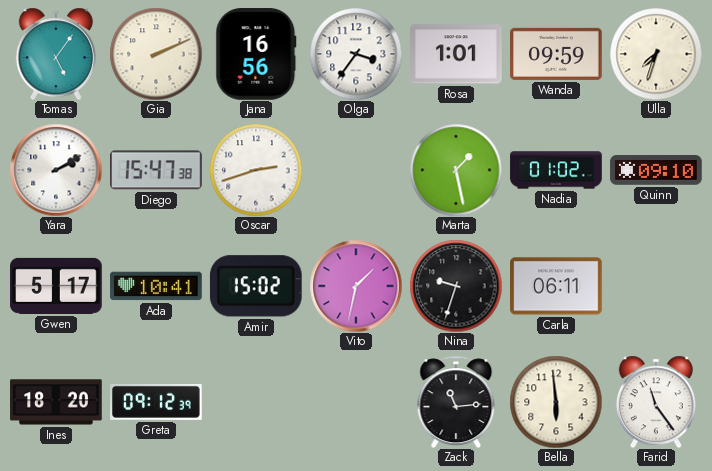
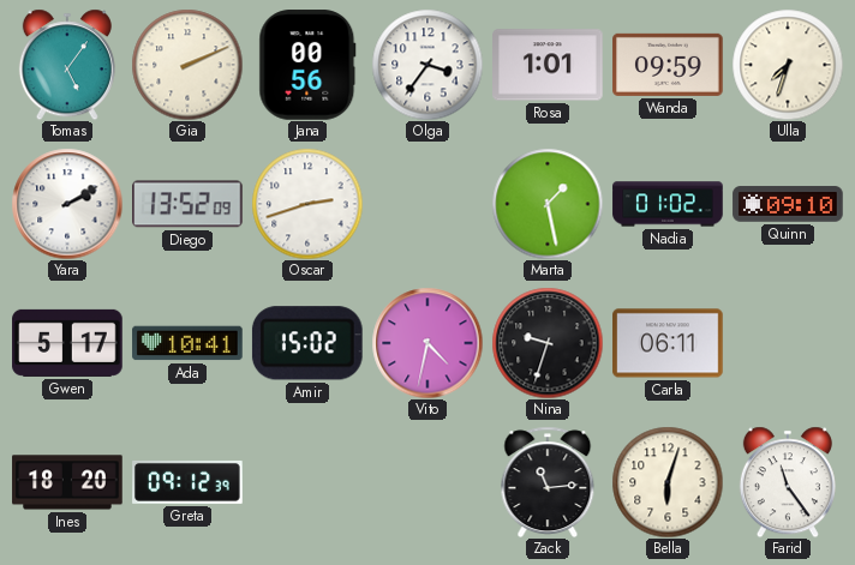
Jana: 16:56 -> 00:56
Diego: 15:47 -> 13:52
Vito: 1:32 -> 4:32
Bella: 5:59 -> 6:03
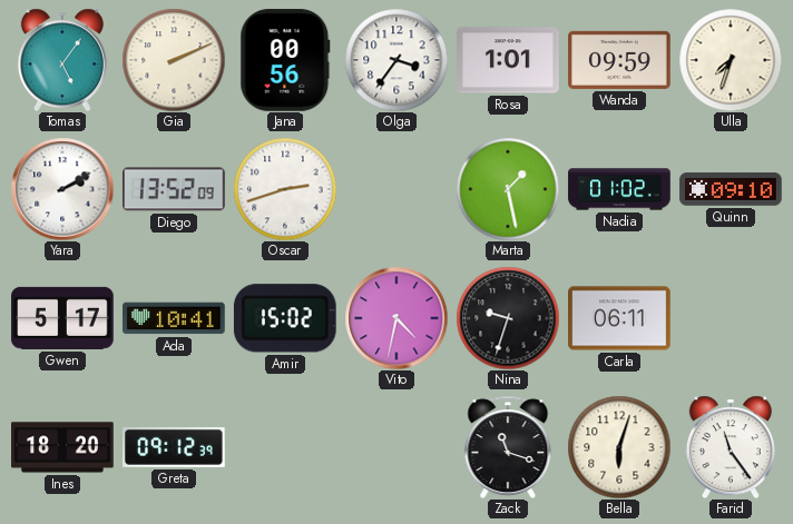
Zack: 11:14 -> 11:18
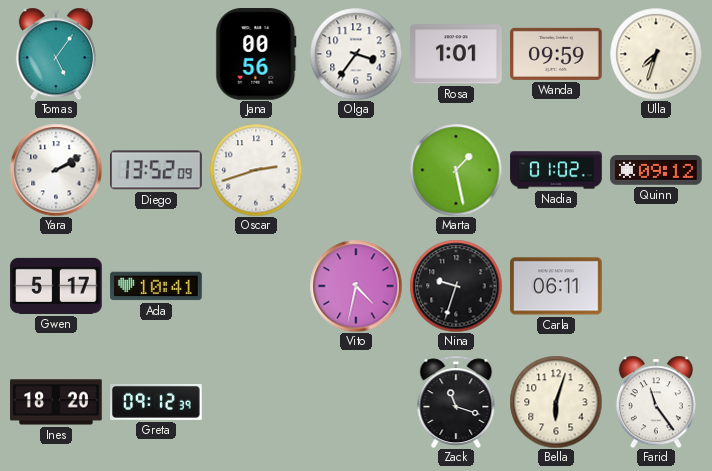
Gia: 2:11 -> none
Quinn: 09:10 -> 09:12
Amir: 15:02 -> none
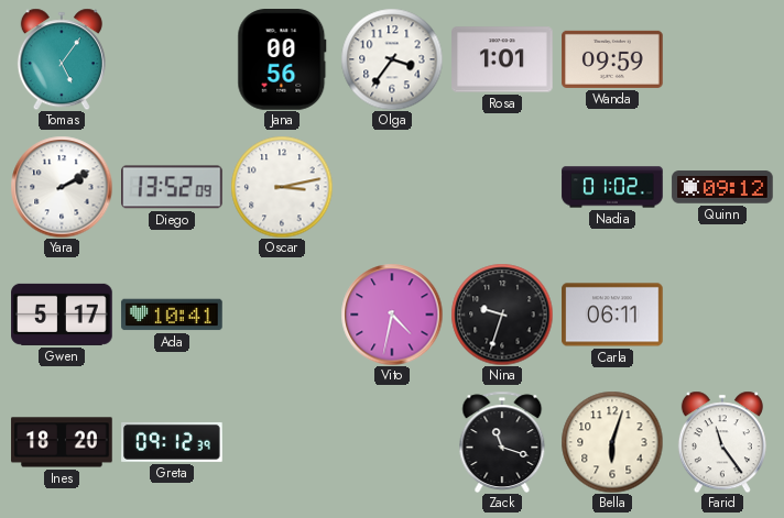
Ulla: 7:33 -> none
Oscar: 2:42 -> 3:13
Marta: 1:28 -> none
